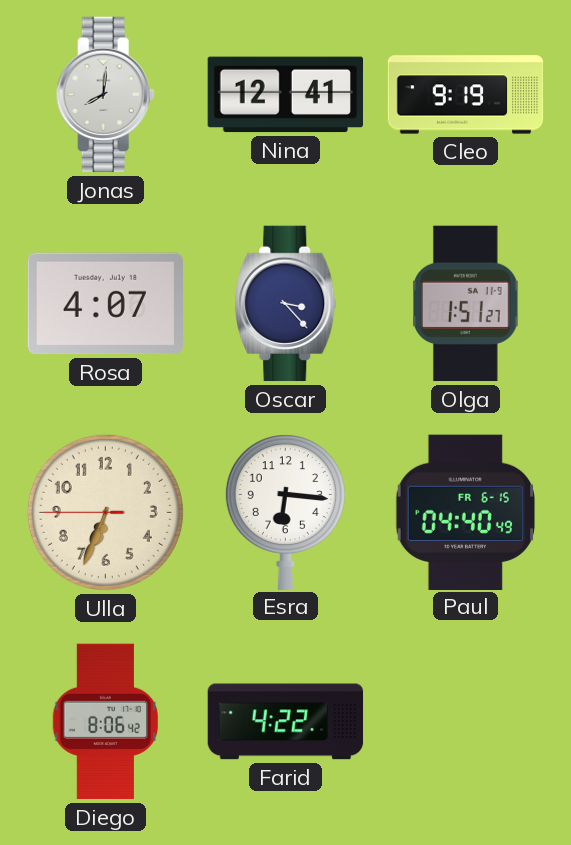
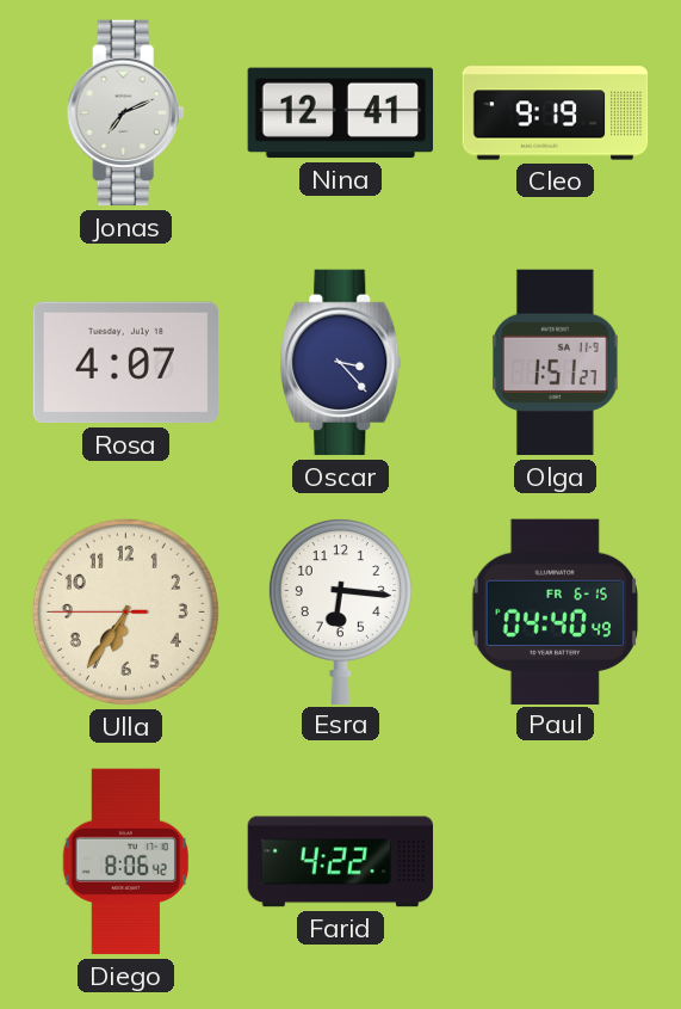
Jonas: 8:01 -> 7:11
Ulla: 6:33 -> 6:35
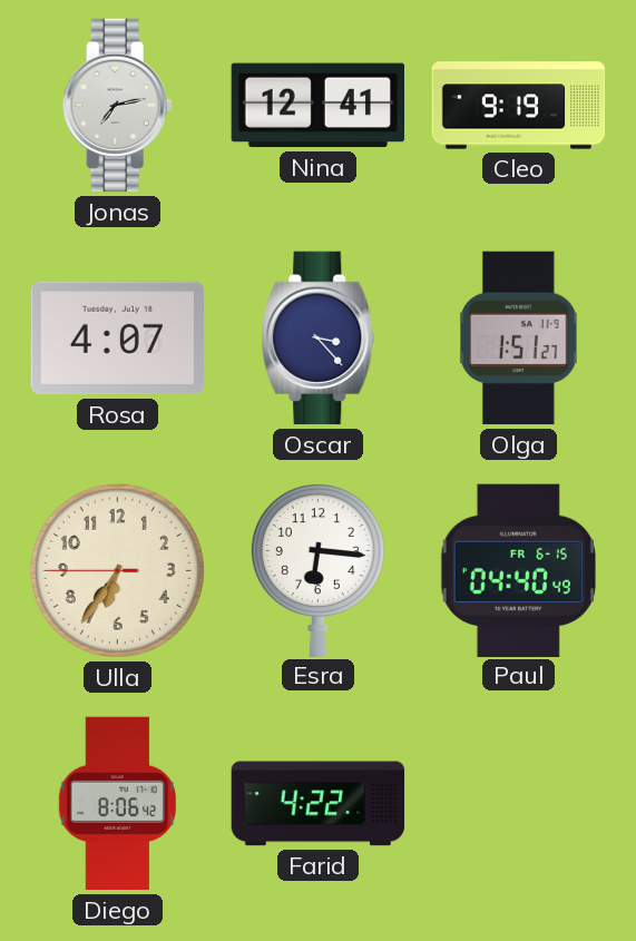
Jonas: 7:11 -> 7:13
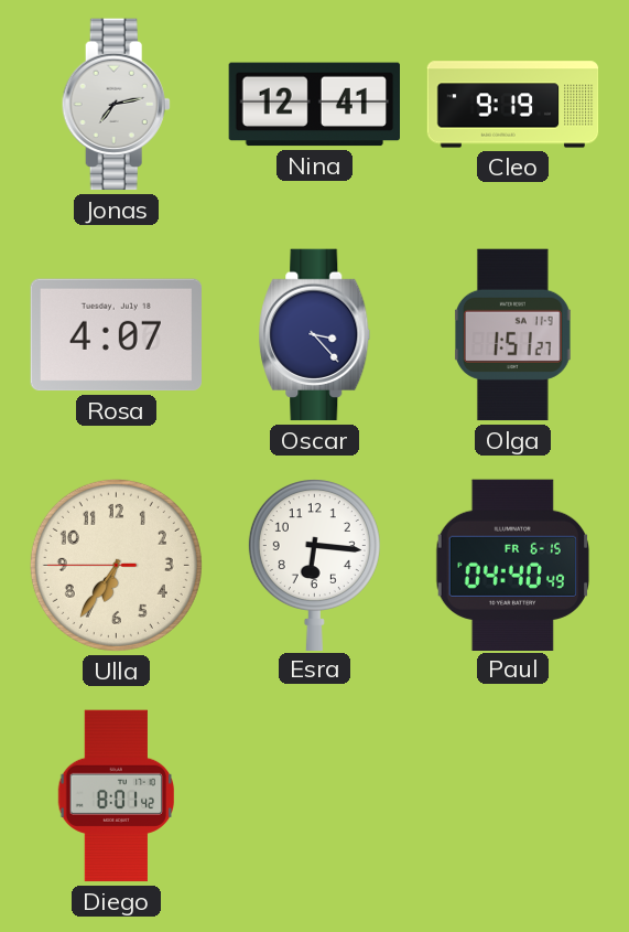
Diego: 8:06 -> 8:01
Farid: 4:22 -> none
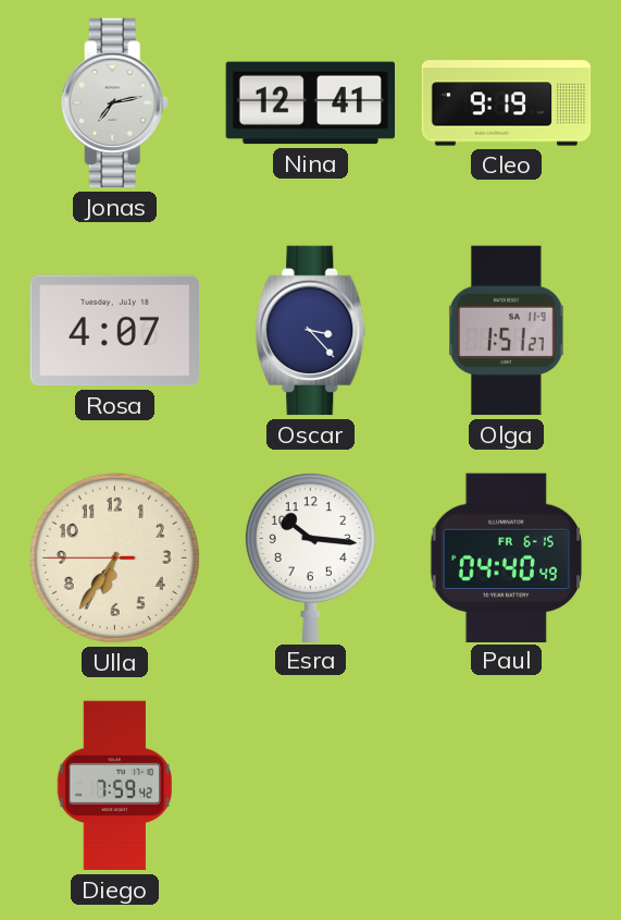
Esra: 6:16 -> 10:16
Diego: 8:01 -> 7:59
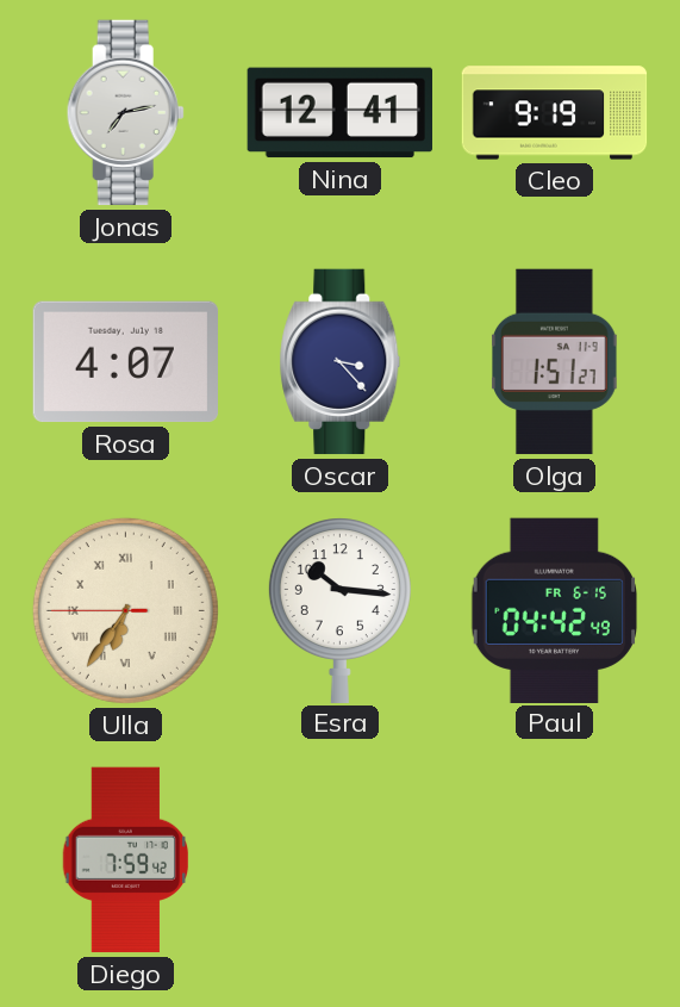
Ulla numerals: Arabic -> Roman
Paul: 04:40 -> 04:42
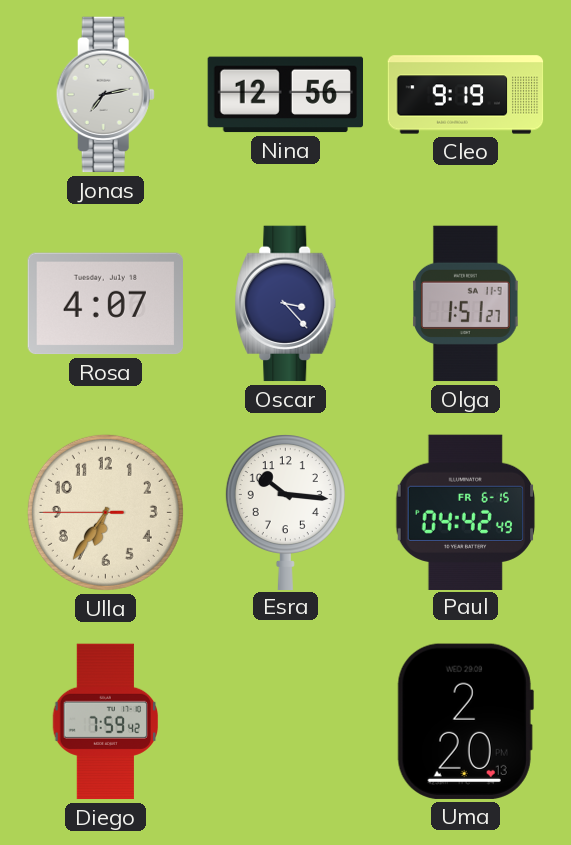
Nina: 12:41 -> 12:56
Ulla numerals: Roman -> Arabic
Uma: none -> 2:20
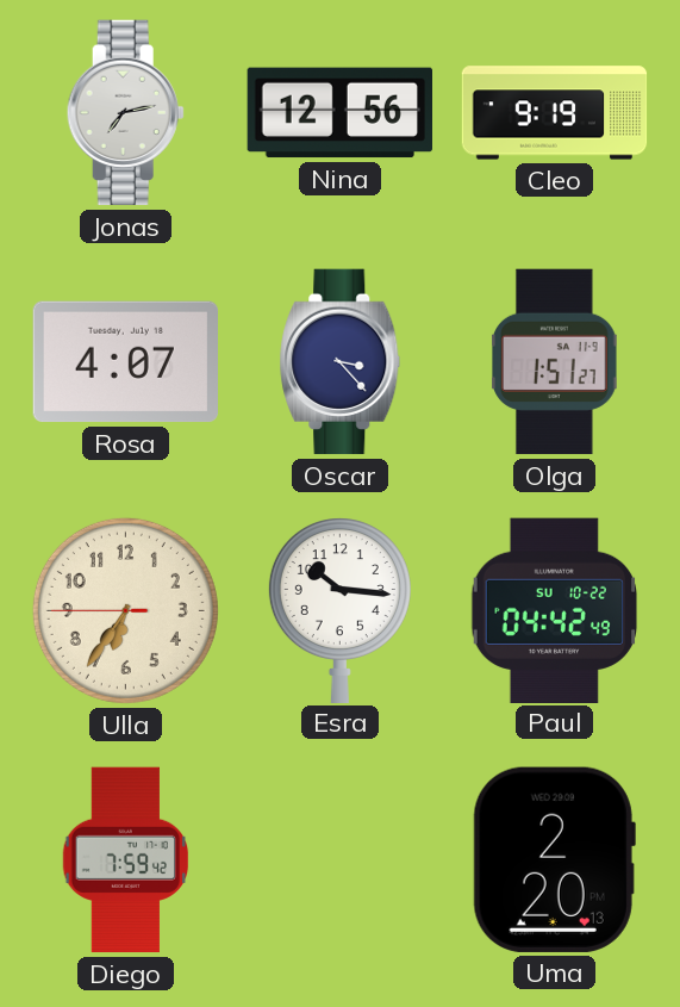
Paul date: FR 6-15 -> SU 10-22
